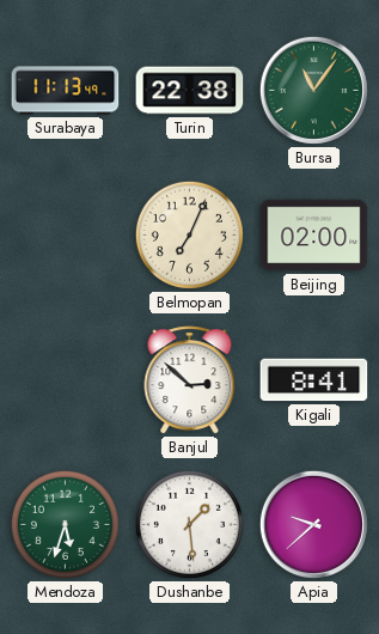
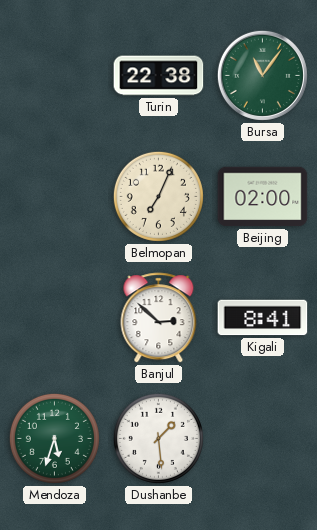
Surabaya: 11:13 -> none
Apia: 9:38 -> none
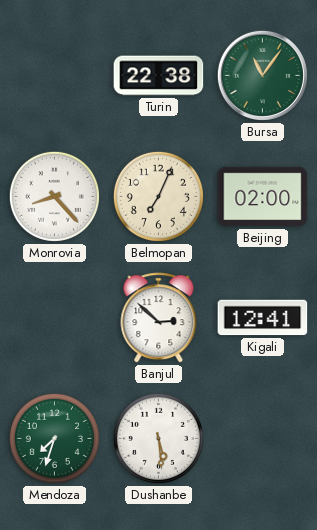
Monrovia: none -> 8:23
Kigali: 8:41 -> 12:41
Mendoza: 5:33 -> 7:33
Dushanbe: 1:29 -> 5:29
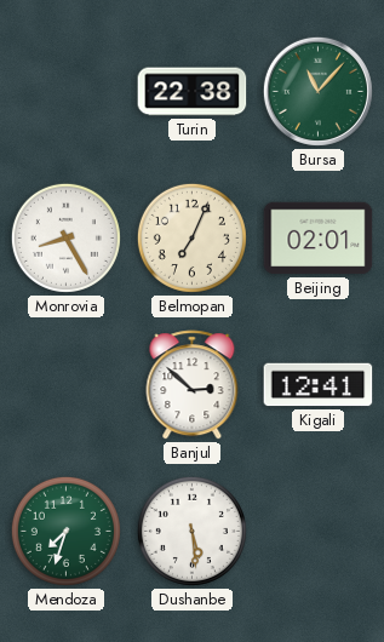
Bursa: 11:06 -> 11:07
Monrovia: 8:23 -> 8:25
Beijing: 02:00 -> 02:01
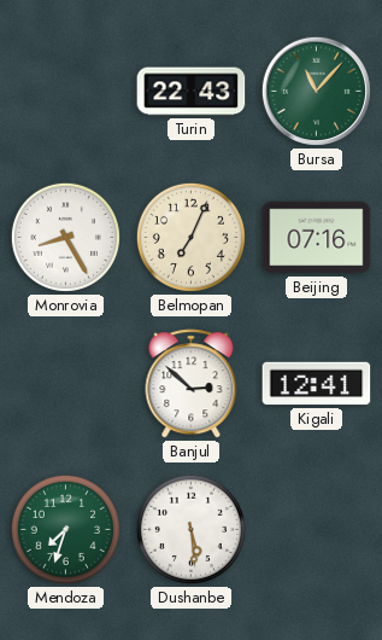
Turin: 22:38 -> 22:43
Beijing: 02:01 -> 07:16
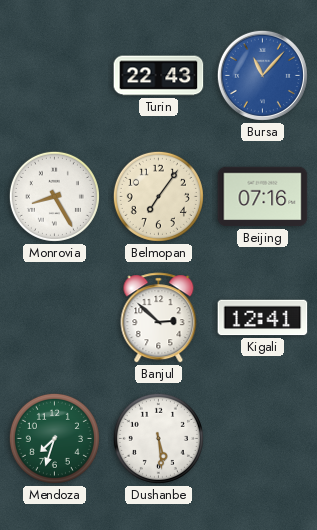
Bursa dial: green -> blue
Belmopan: 7:04 -> 7:06
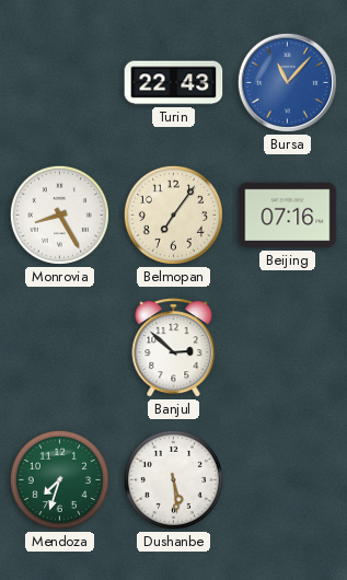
Kigali: 12:41 -> none
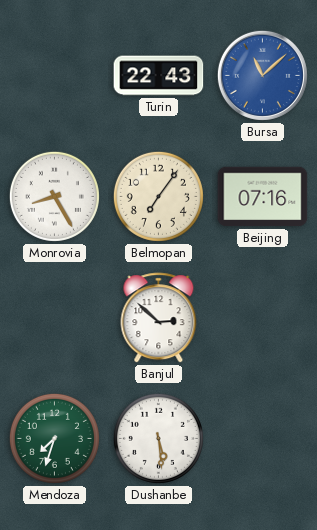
Bursa: 11:07 -> 11:08
